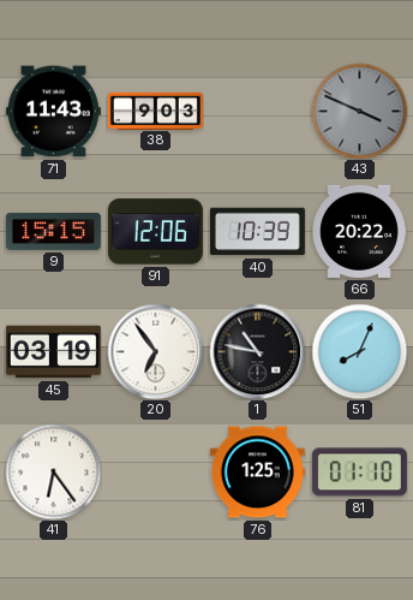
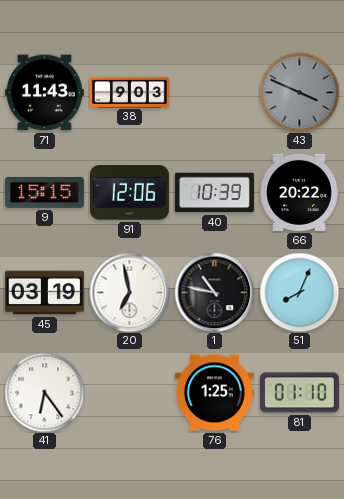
20: 6:54 -> 6:58
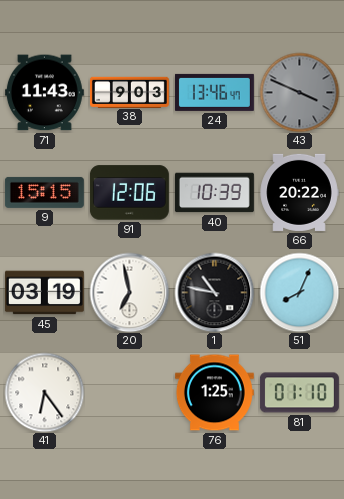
24: none -> 13:46
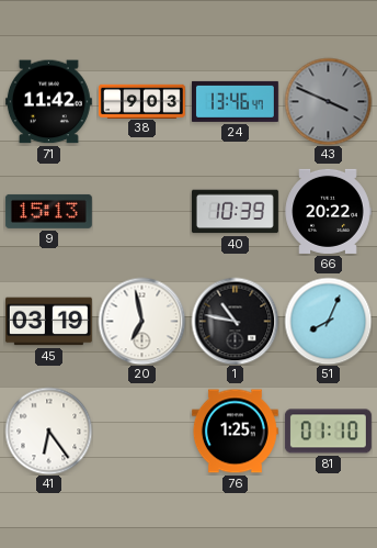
71: 11:43 -> 11:42
9: 15:15 -> 15:13
91: 12:06 -> none
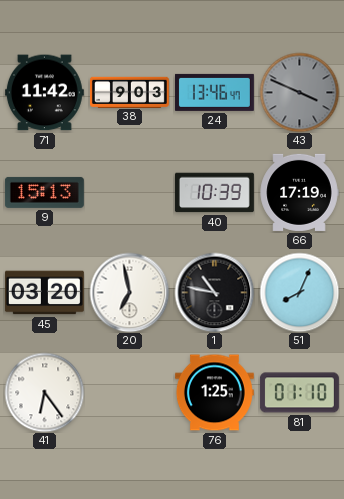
66: 20:22 -> 17:19
45: 03:19 -> 03:20
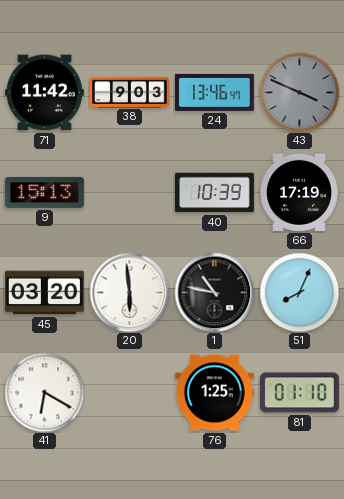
20: 6:58 -> 5:59
41: 6:24 -> 6:20
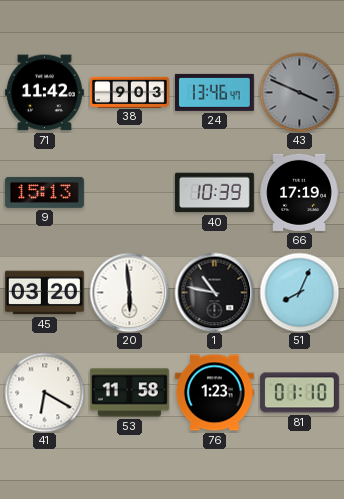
53: none -> 11:58
76: 1:25 -> 1:23
